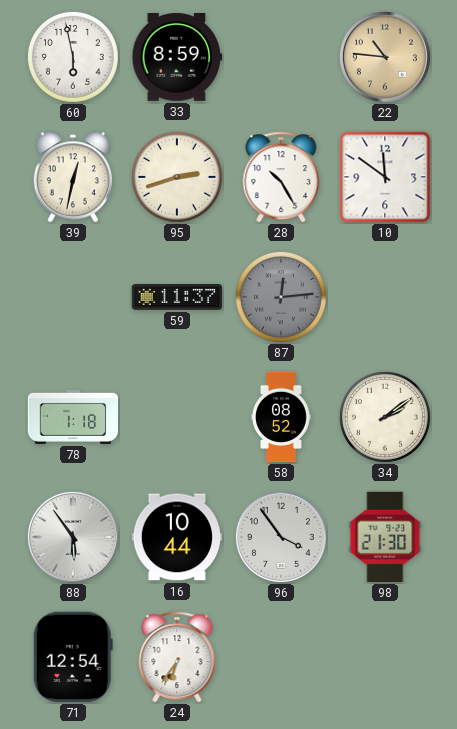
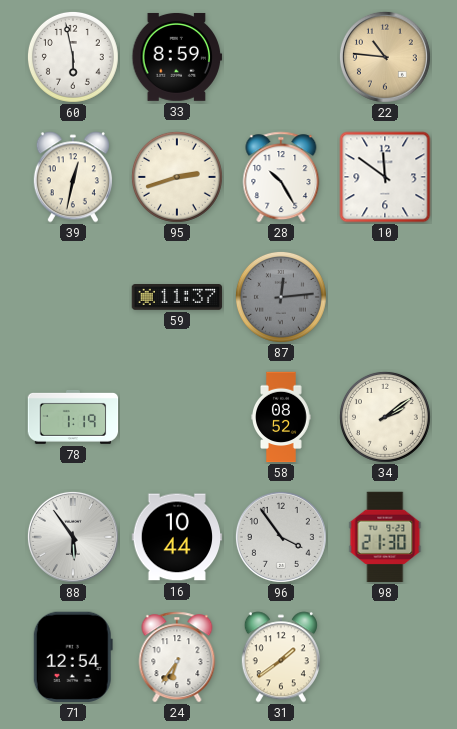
78: 1:18 -> 1:19
31: none -> 1:39
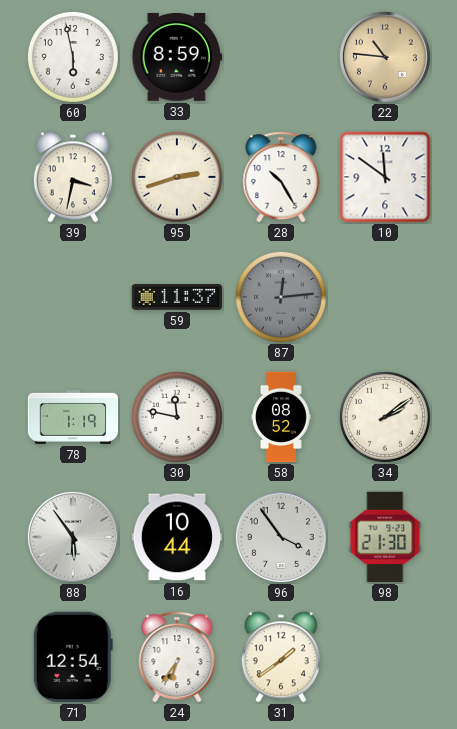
39: 12:32 -> 3:32
30: none -> 11:47
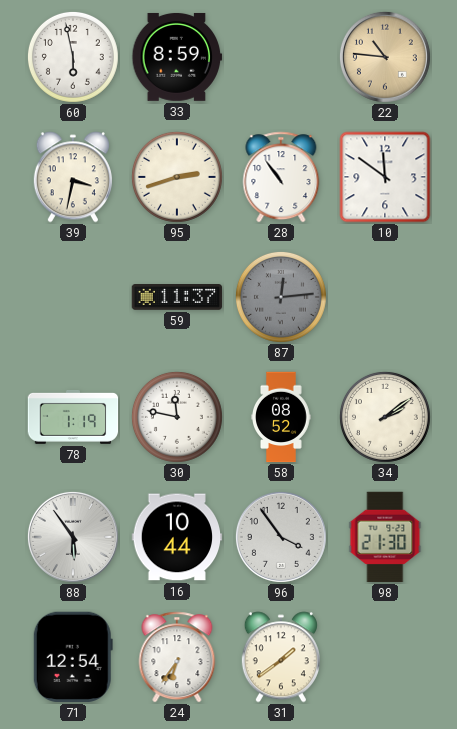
28: 10:25 -> 10:54
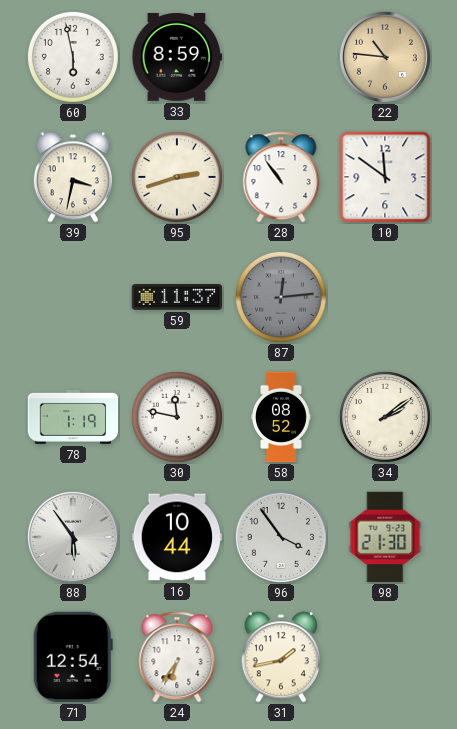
31: 1:39 -> 1:43
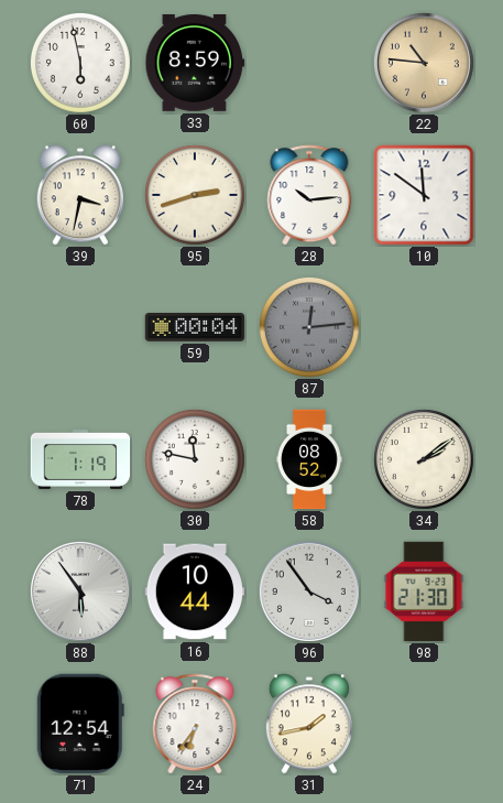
28: 10:54 -> 10:14
59: 11:37 -> 00:04
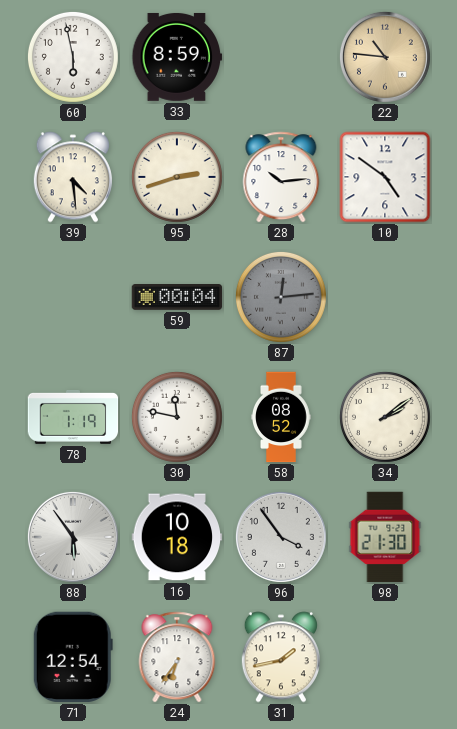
39: 3:32 -> 4:29
10: 11:51 -> 4:51
16: 10:44 -> 10:18
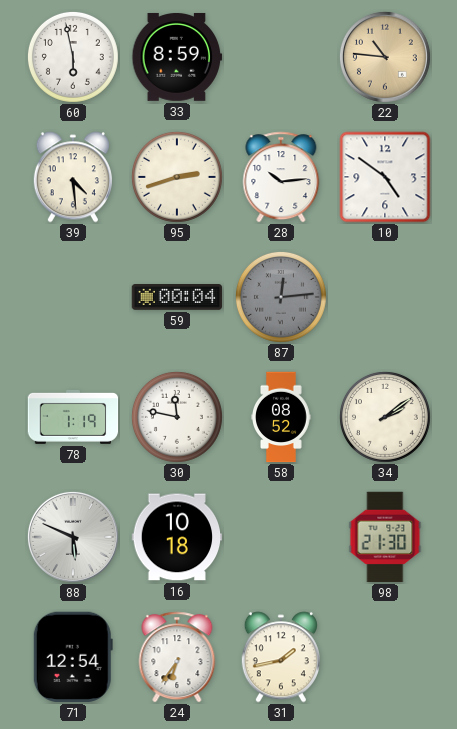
88: 5:54 -> 5:49
96: 3:54 -> none
